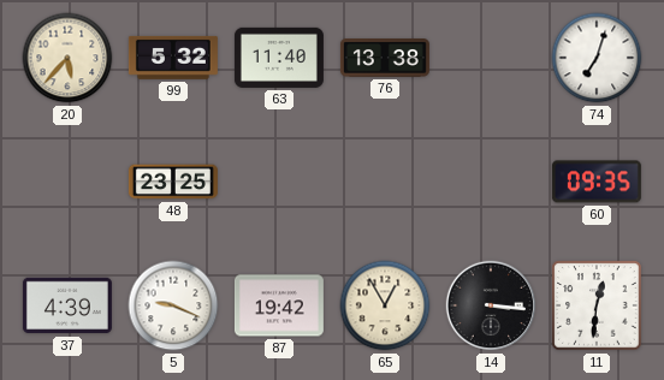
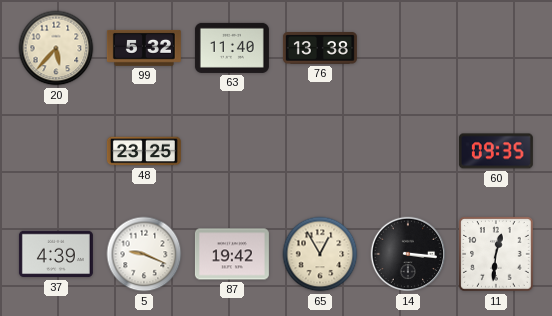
74: 7:03 -> none
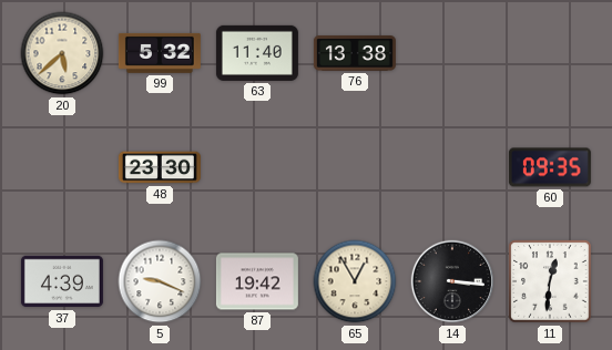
20: 5:37 -> 5:38
48: 23:25 -> 23:30
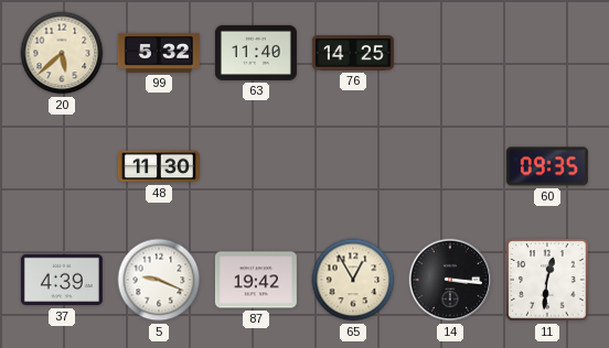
76: 13:38 -> 14:25
48: 23:30 -> 11:30
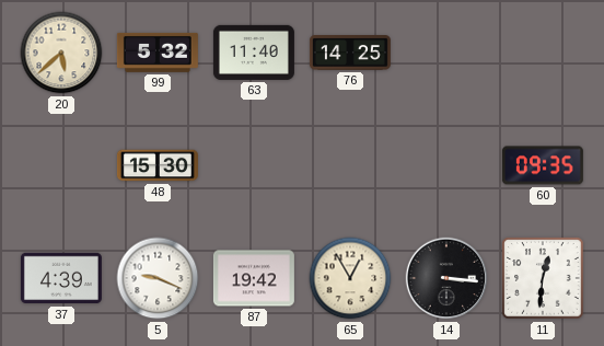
48: 11:30 -> 15:30
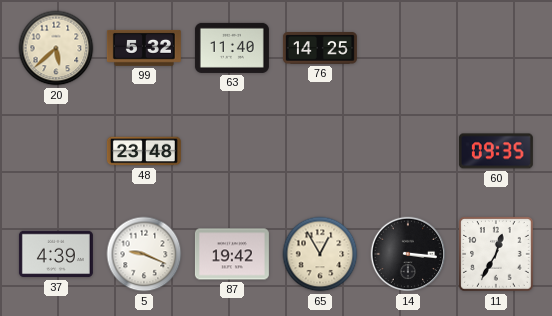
48: 15:30 -> 23:48
11: 12:31 -> 12:35
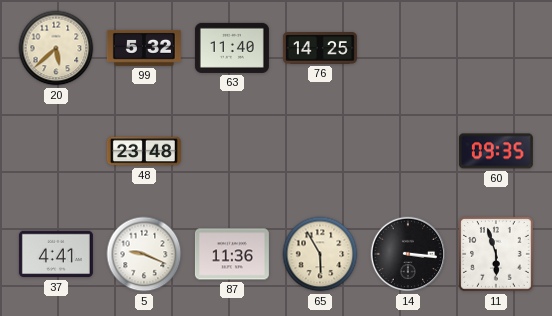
37: 4:39 -> 4:41
87: 19:42 -> 11:36
65: 12:55 -> 5:55
11: 12:35 -> 5:57
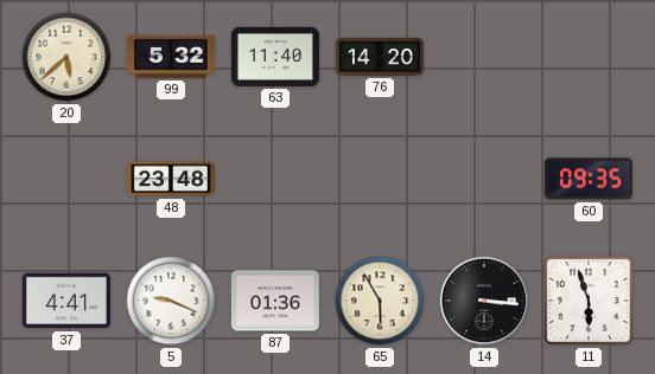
76: 14:25 -> 14:20
87: 11:36 -> 01:36
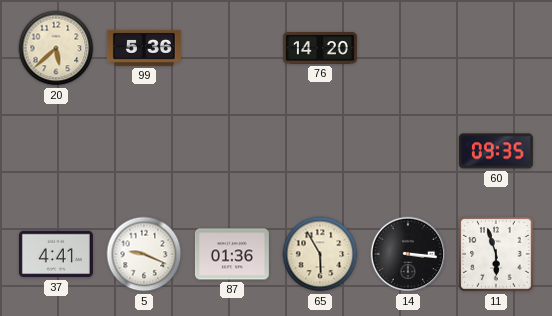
99: 5:32 -> 5:36
63: 11:40 -> none
48: 23:48 -> none
